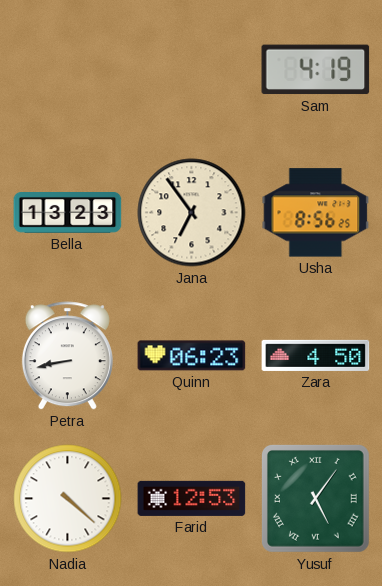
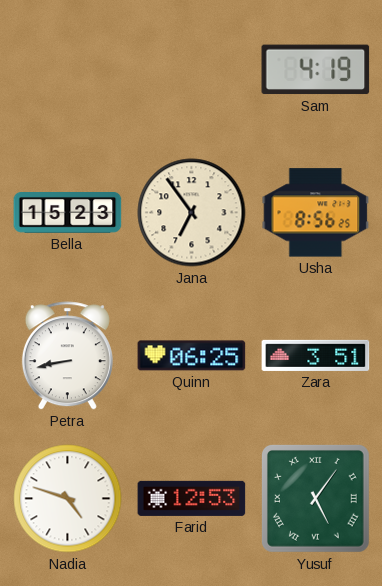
Bella: 13:23 -> 15:23
Quinn: 06:23 -> 06:25
Zara: 4:50 -> 3:51
Nadia: 4:22 -> 4:48
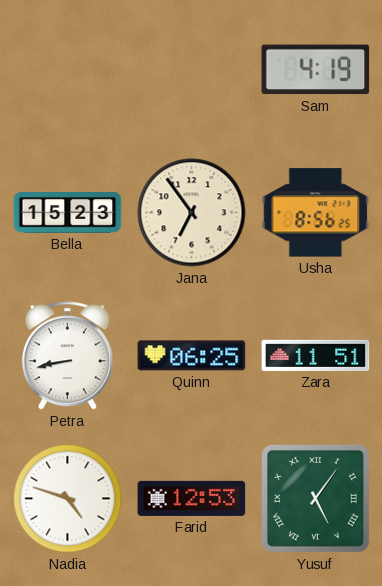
Zara: 3:51 -> 11:51
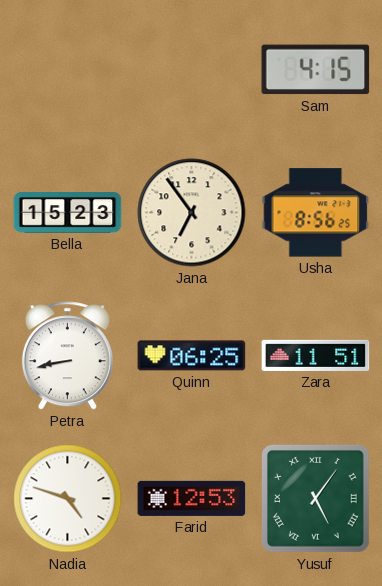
Sam: 4:19 -> 4:15
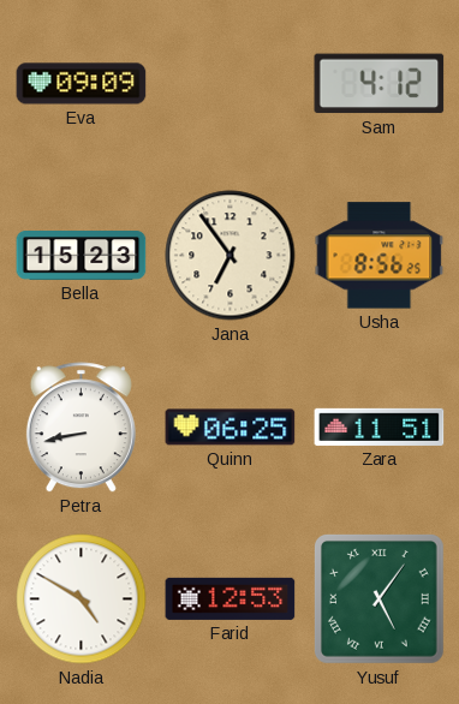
Eva: none -> 09:09
Sam: 4:15 -> 4:12
Nadia: 4:48 -> 4:50
